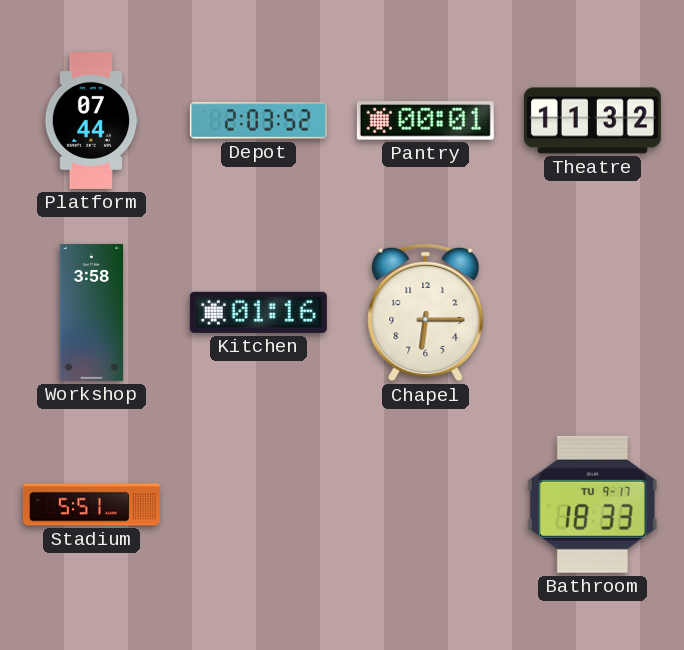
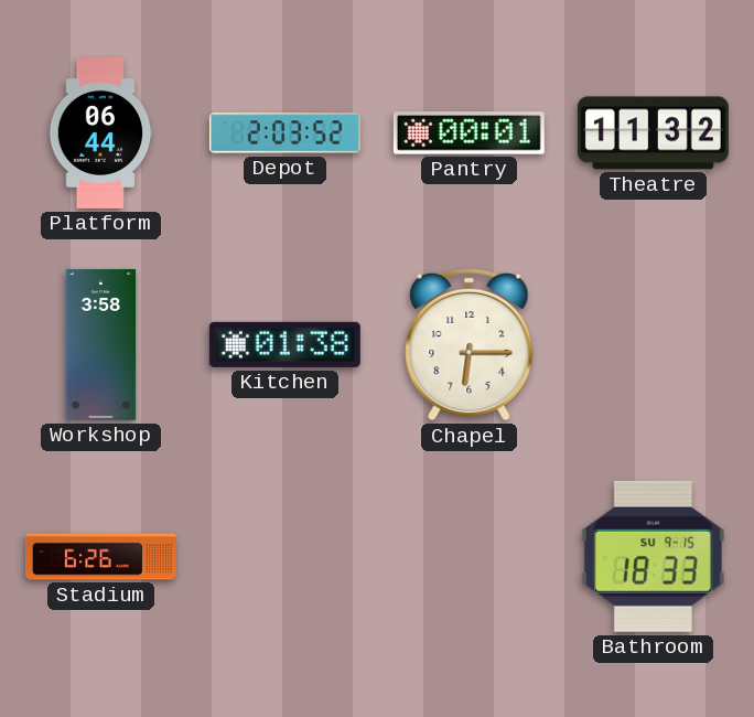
Platform: 07:44 -> 06:44
Kitchen: 01:16 -> 01:38
Stadium: 5:51 -> 6:26
Bathroom date: TU 9-17 -> SU 9-15
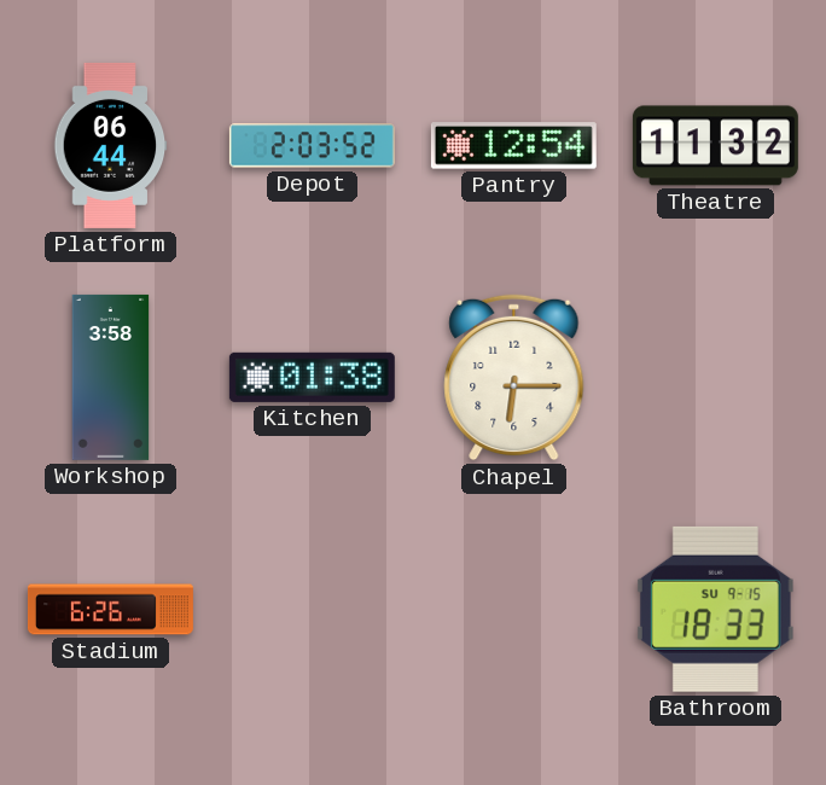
Pantry: 00:01 -> 12:54
